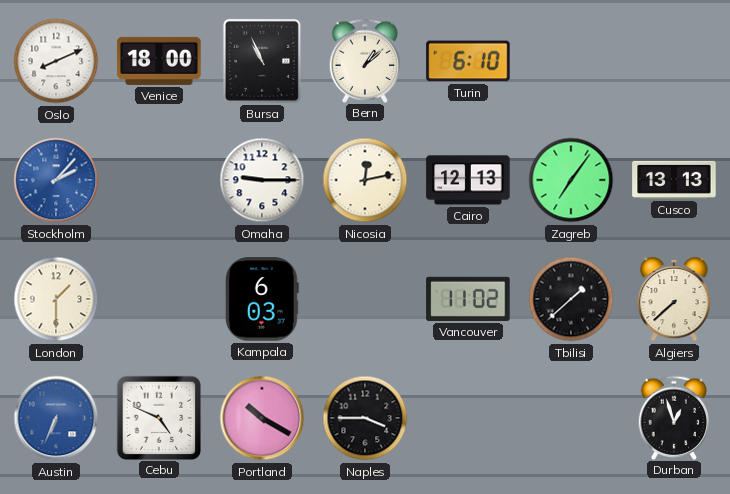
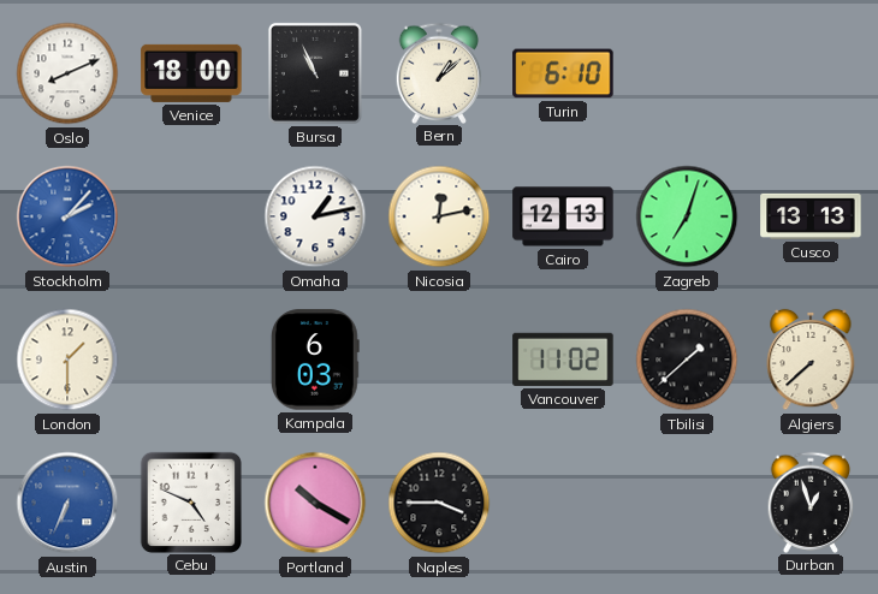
Omaha: 9:15 -> 1:13
Zagreb: 7:06 -> 7:03
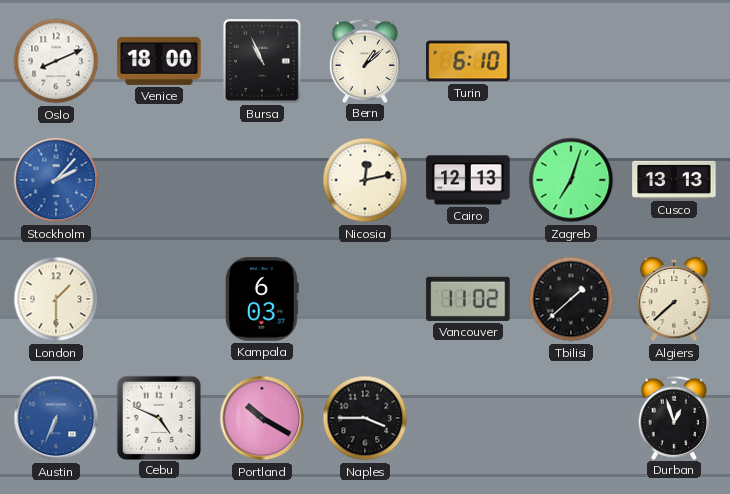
Omaha: 1:13 -> none
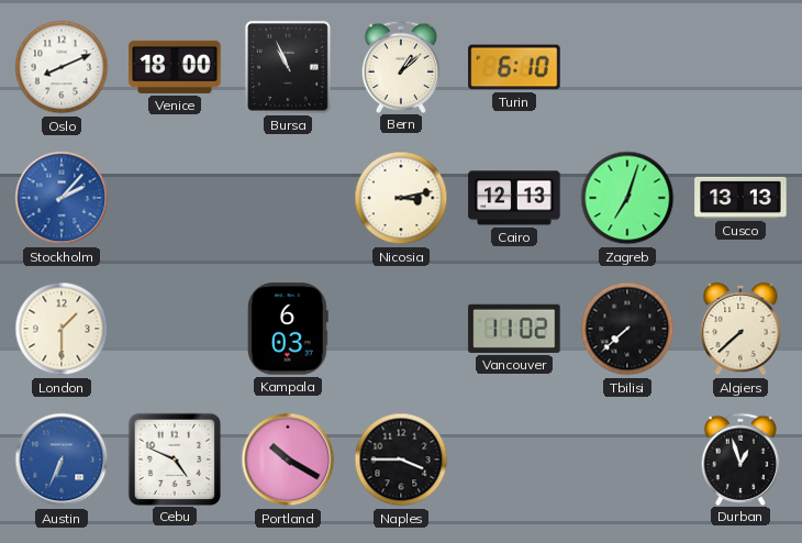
Nicosia: 12:13 -> 3:13
Tbilisi: 1:38 -> 7:38
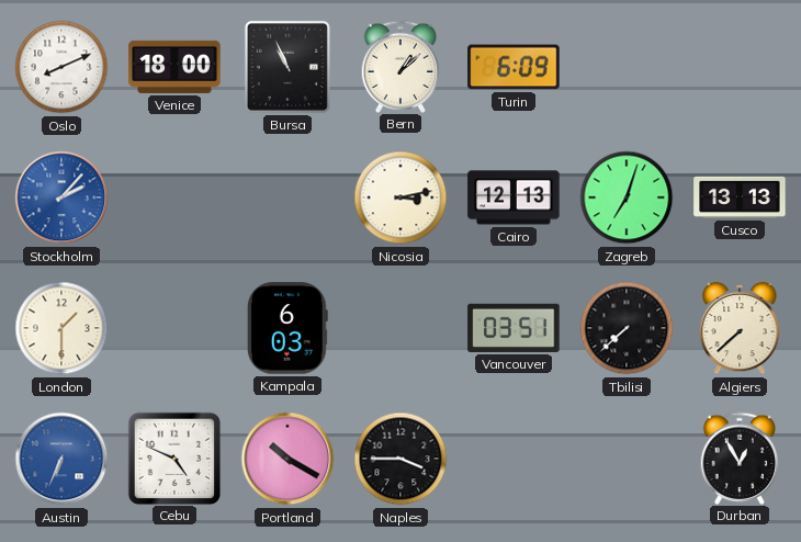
Turin: 6:10 -> 6:09
Vancouver: 11:02 -> 03:51
Durban: 12:57 -> 12:55
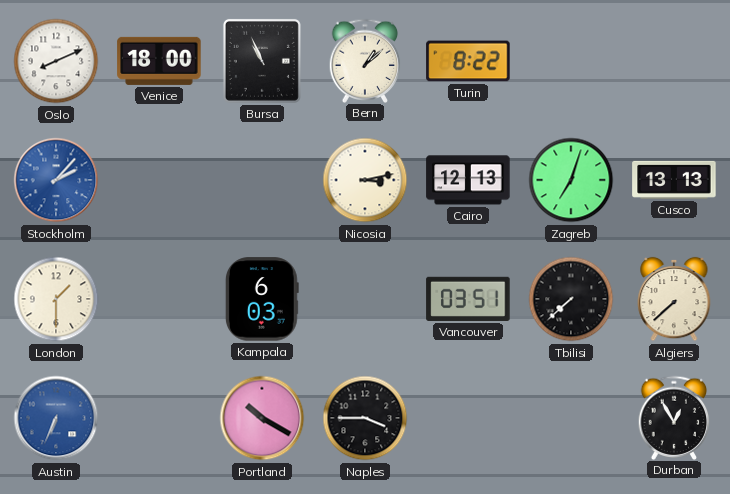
Turin: 6:09 -> 8:22
Cebu: 4:49 -> none
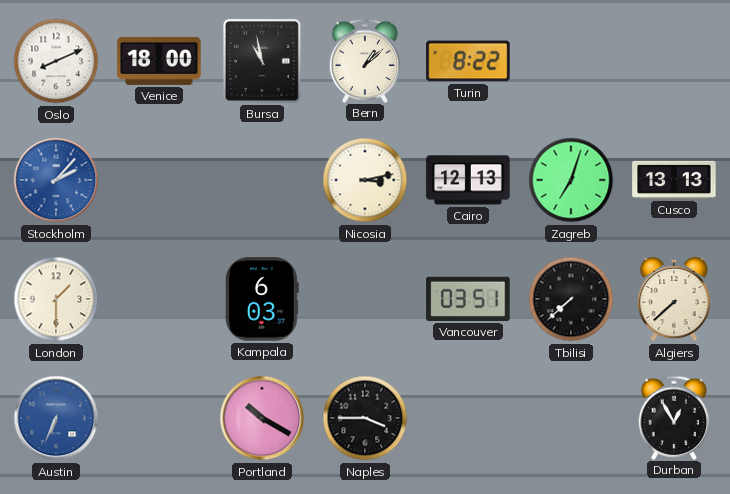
Bursa: 10:56 -> 10:58
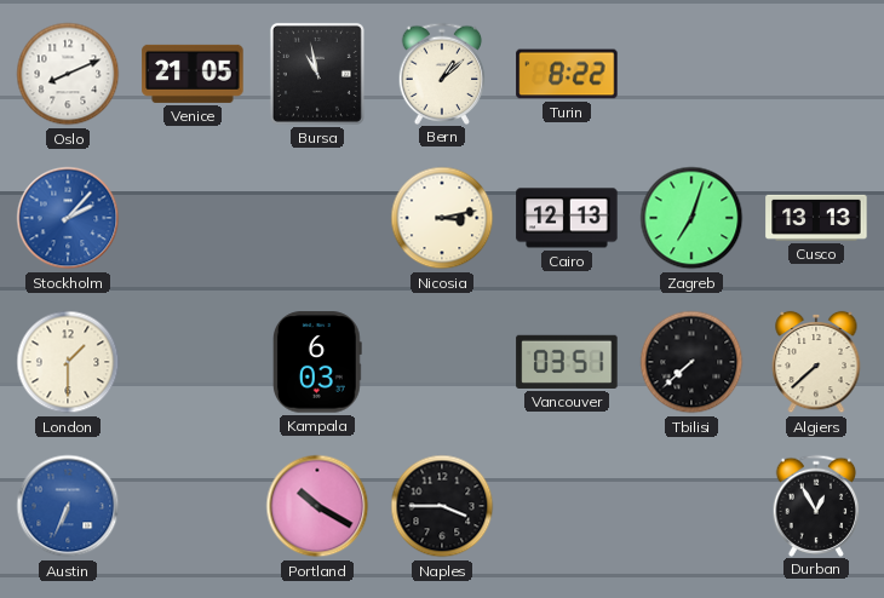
Venice: 18:00 -> 21:05
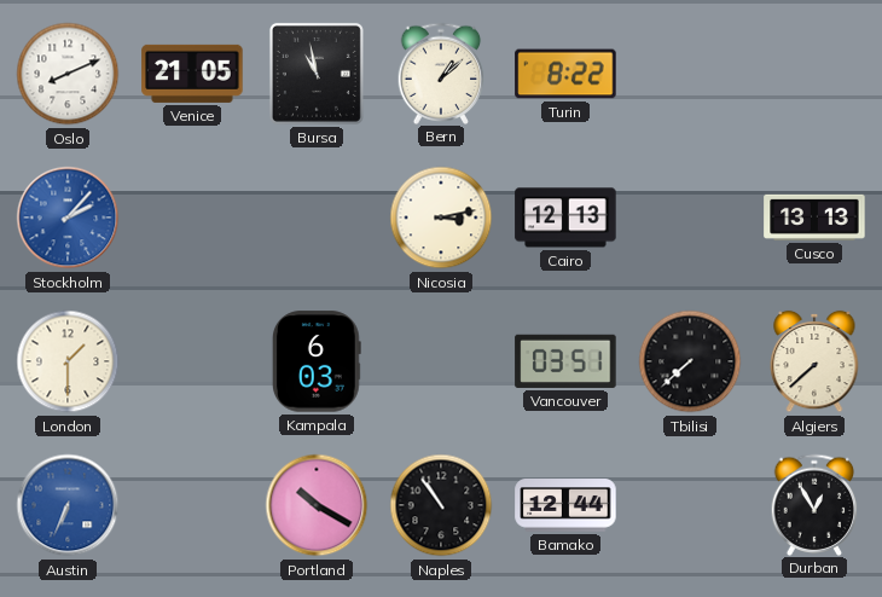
Zagreb: 7:03 -> none
Naples: 3:45 -> 10:54
Bamako: none -> 12:44
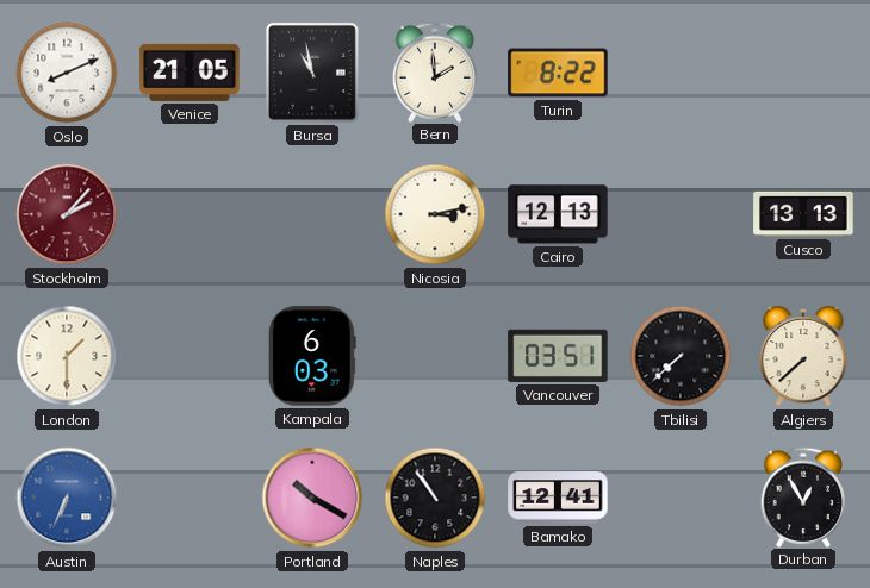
Bern: 1:08 -> 1:59
Stockholm dial: blue -> burgundy
Bamako: 12:44 -> 12:41
